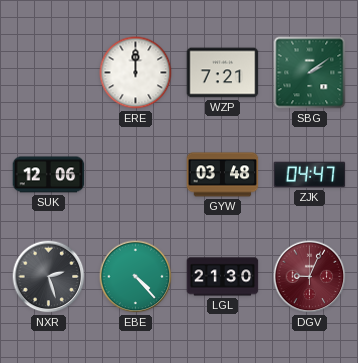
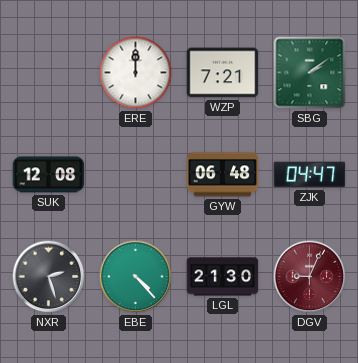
SUK: 12:06 -> 12:08
GYW: 03:48 -> 06:48
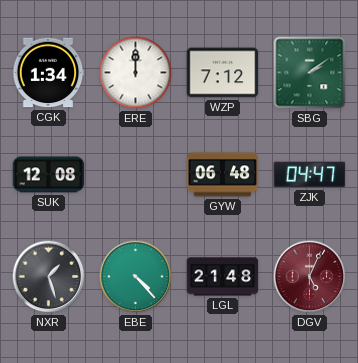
CGK: none -> 1:34
WZP: 7:21 -> 7:12
NXR: 2:27 -> 1:27
LGL: 21:30 -> 21:48
DGV: 9:04 -> 5:04
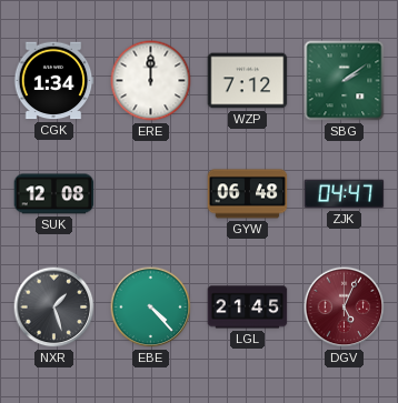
LGL: 21:48 -> 21:45
